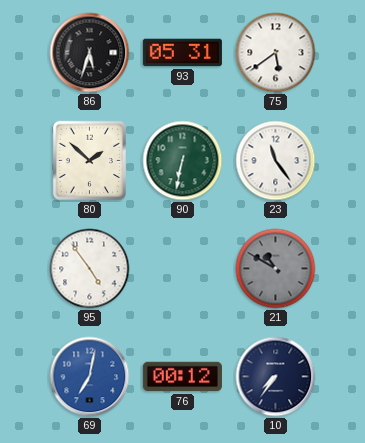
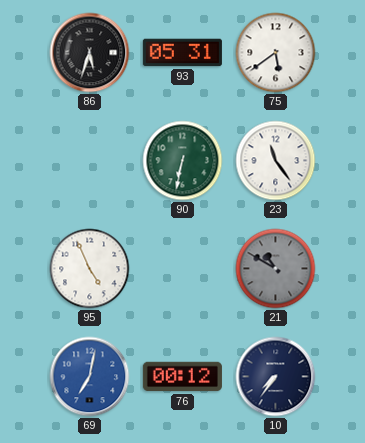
80: 1:52 -> none
95: 4:54 -> 4:56
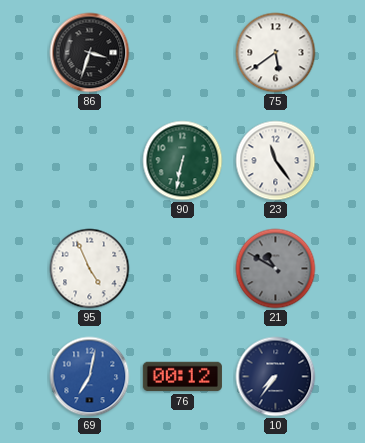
86: 5:33 -> 3:33
93: 05:31 -> none
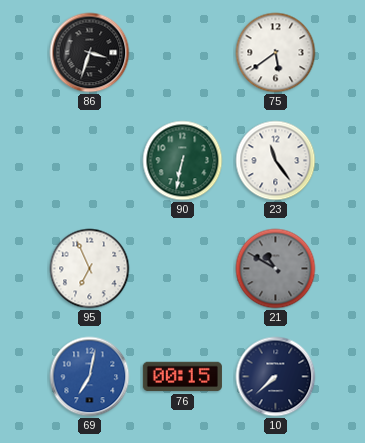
95: 4:56 -> 6:56
76: 00:12 -> 00:15
10: 7:36 -> 7:38
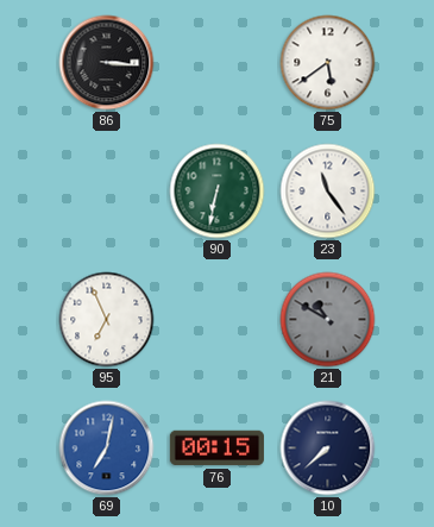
86: 3:33 -> 3:16
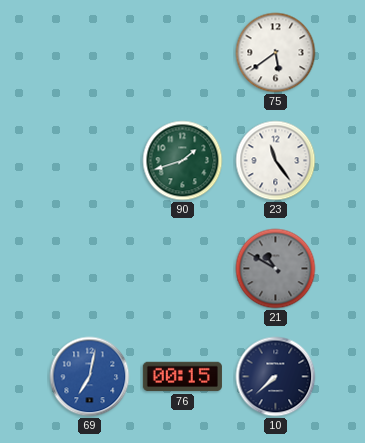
86: 3:16 -> none
90: 6:32 -> 1:42
95: 6:56 -> none
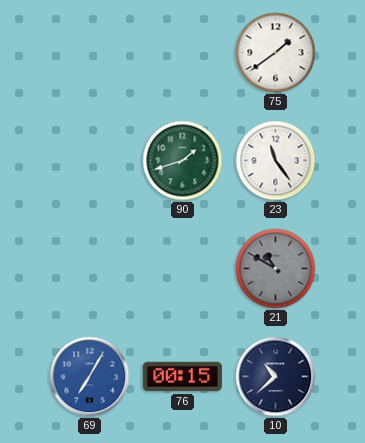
75: 5:39 -> 1:39
69: 7:02 -> 7:05
10: 7:38 -> 10:38
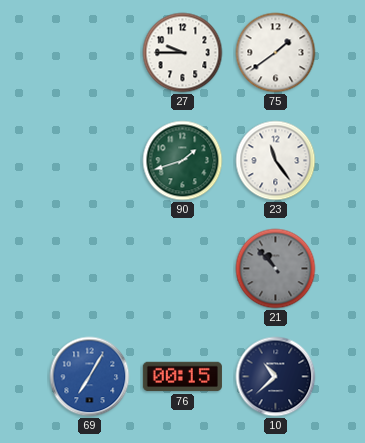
27: none -> 9:45
21: 10:50 -> 10:53
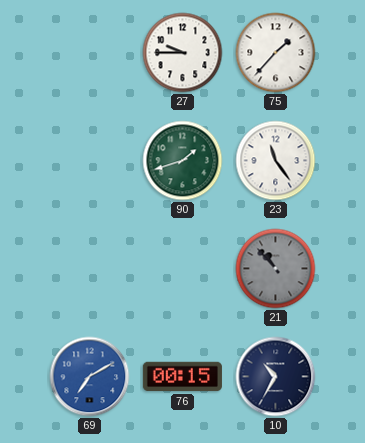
75: 1:39 -> 1:37
69: 7:05 -> 7:10
10: 10:38 -> 10:35
